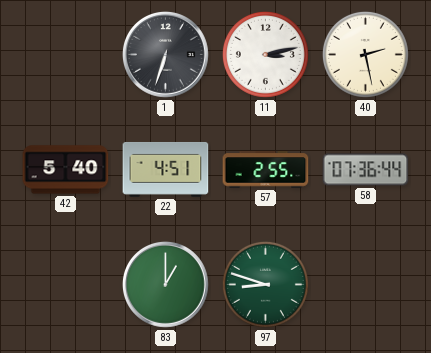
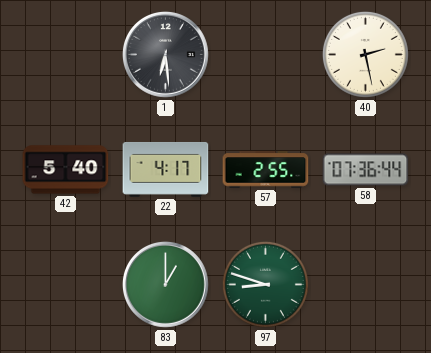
1: 6:33 -> 6:29
11: 3:13 -> none
22: 4:51 -> 4:17
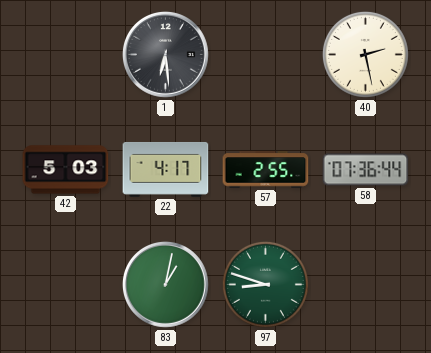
42: 5:40 -> 5:03
83: 1:00 -> 1:02
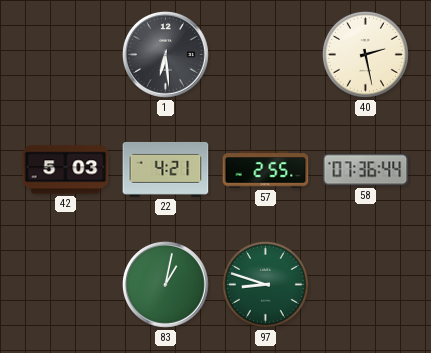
22: 4:17 -> 4:21
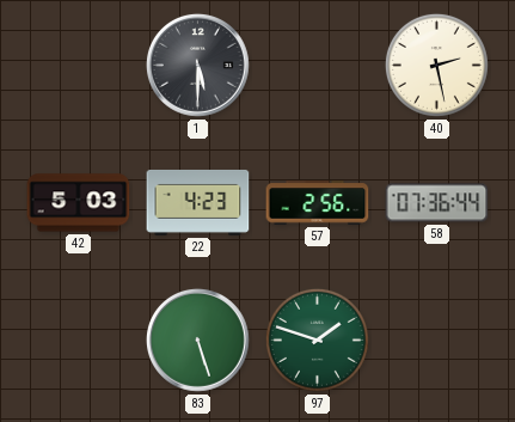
1: 6:29 -> 5:30
22: 4:21 -> 4:23
57: 2:55 -> 2:56
83: 1:02 -> 5:27
97: 8:48 -> 1:48
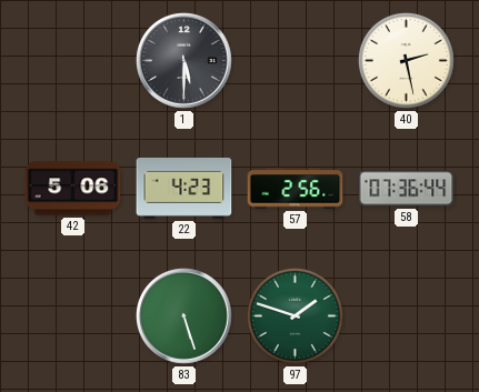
42: 5:03 -> 5:06
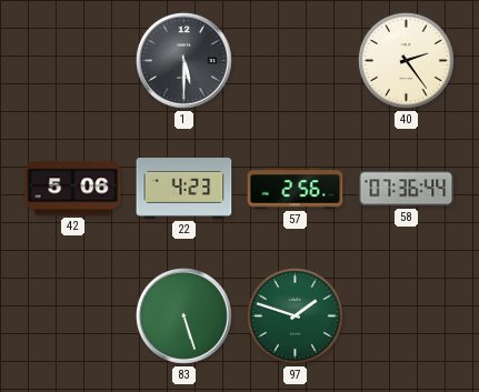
40: 2:28 -> 2:24
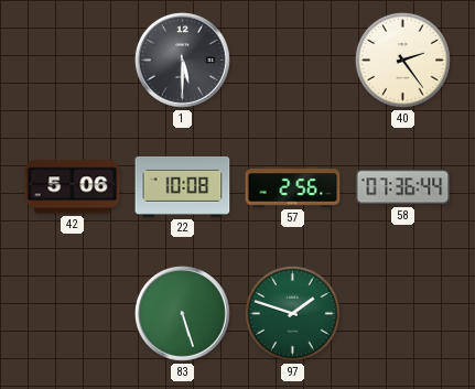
22: 4:23 -> 10:08
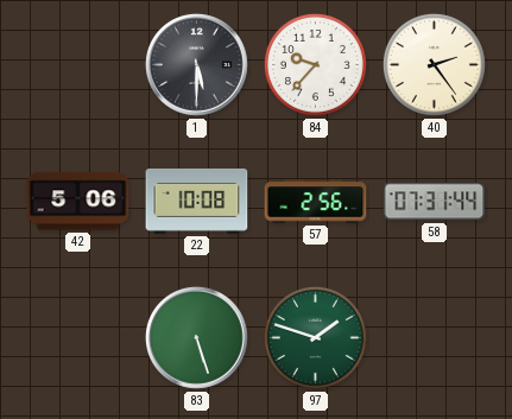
84: none -> 9:37
58: 07:36 -> 07:31
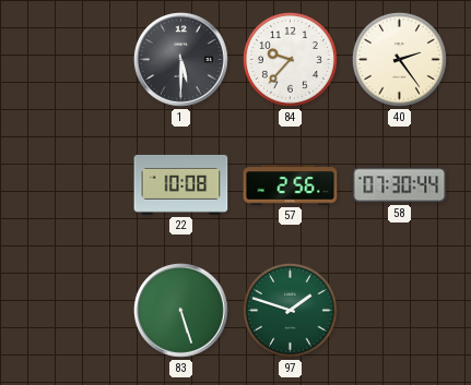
42: 5:06 -> none
58: 07:31 -> 07:30
